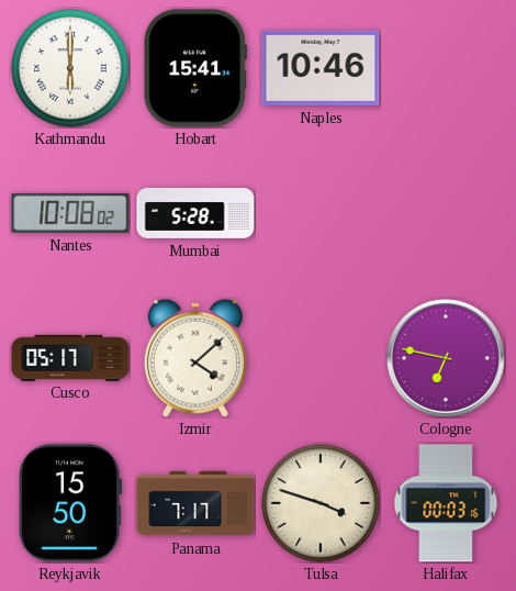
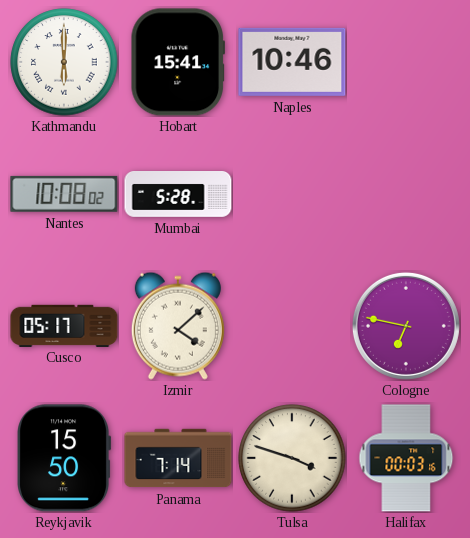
Panama: 7:17 -> 7:14
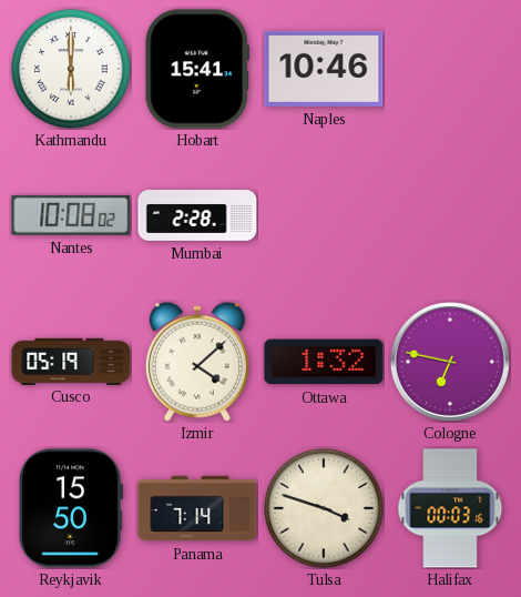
Mumbai: 5:28 -> 2:28
Cusco: 05:17 -> 05:19
Ottawa: none -> 1:32
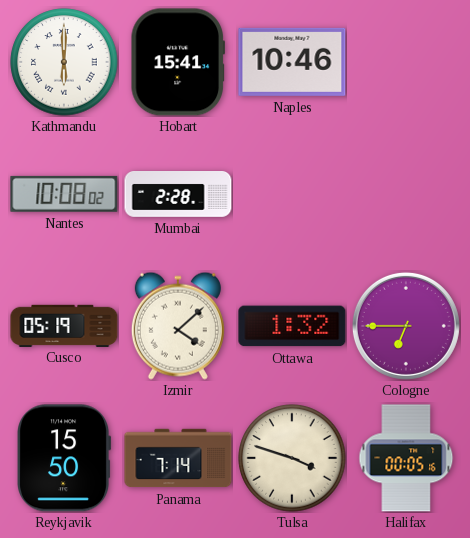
Cologne: 6:47 -> 6:45
Halifax: 00:03 -> 00:05
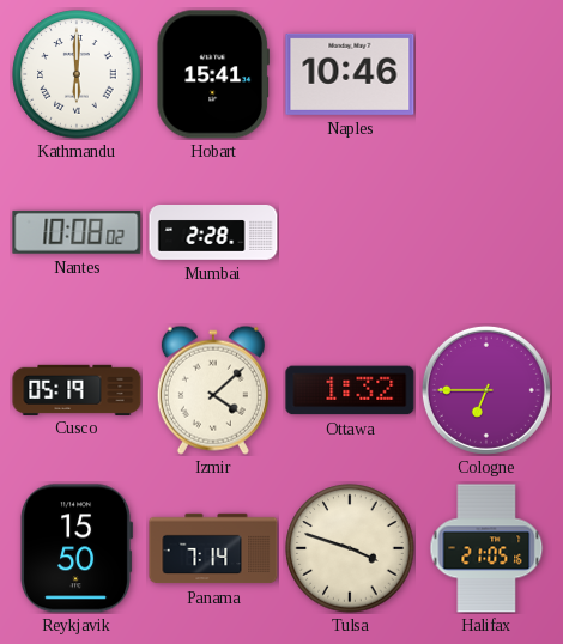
Halifax: 00:05 -> 21:05
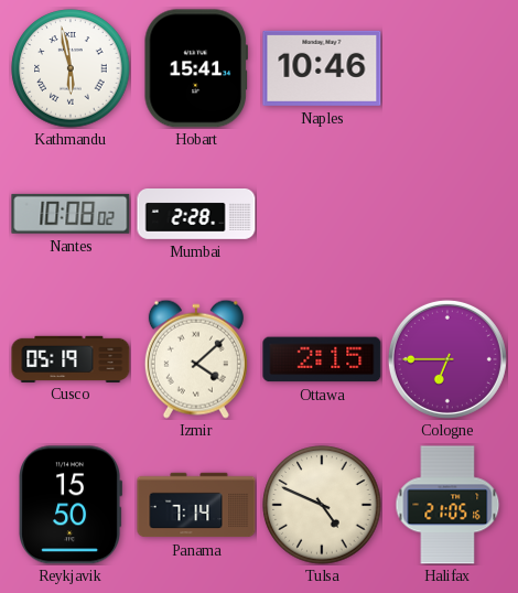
Kathmandu: 6:00 -> 5:58
Ottawa: 1:32 -> 2:15
Tulsa: 3:48 -> 4:49
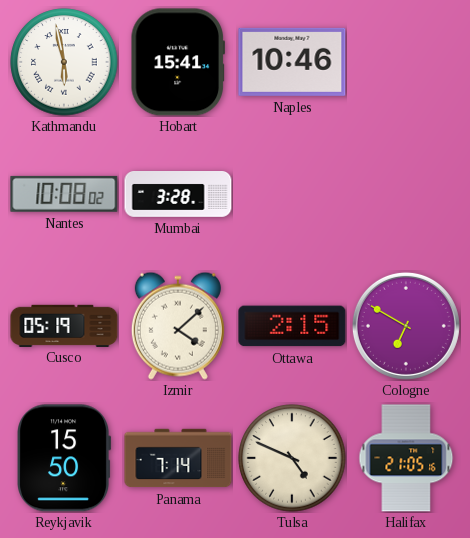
Mumbai: 2:28 -> 3:28
Cologne: 6:45 -> 6:50
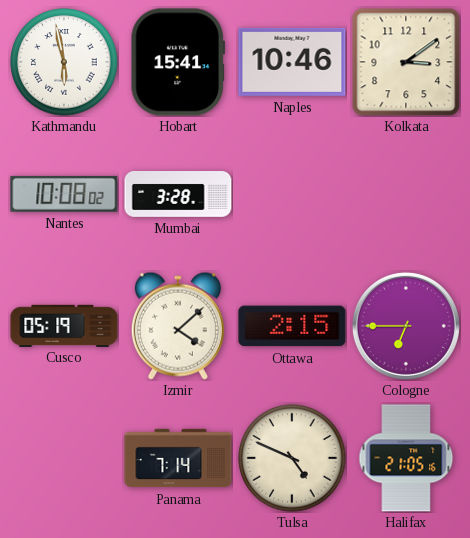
Kolkata: none -> 3:09
Cologne: 6:50 -> 6:45
Reykjavik: 15:50 -> none
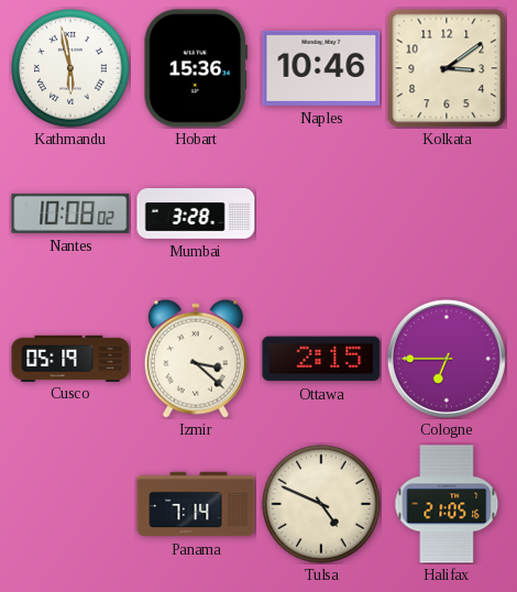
Hobart: 15:41 -> 15:36
Izmir: 4:08 -> 3:22
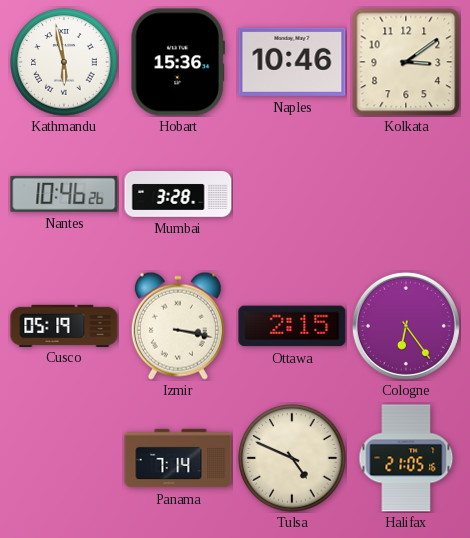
Nantes: 10:08 -> 10:46
Izmir: 3:22 -> 3:17
Cologne: 6:45 -> 6:24
